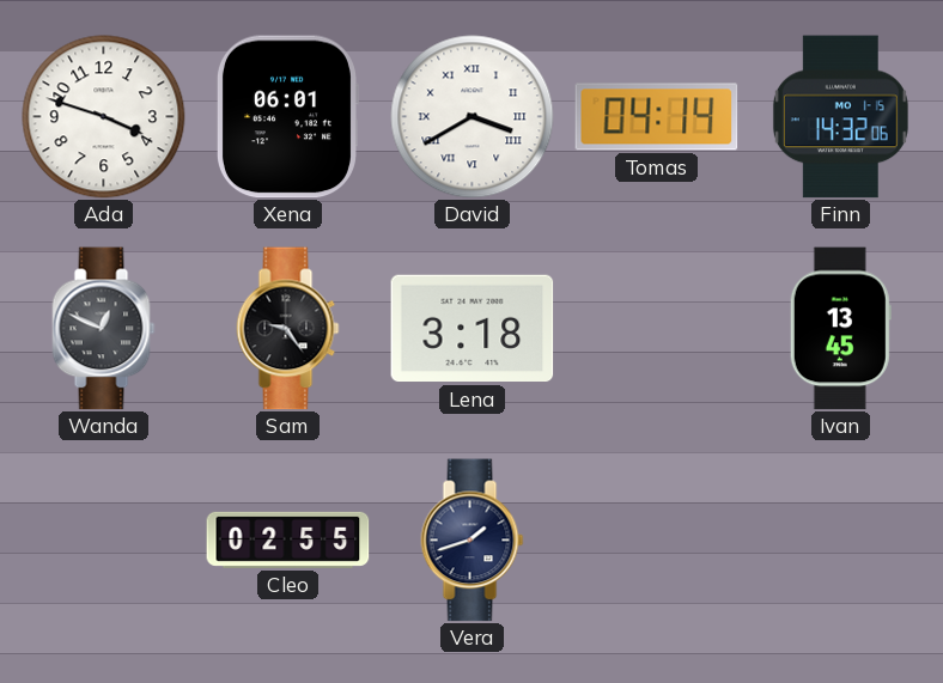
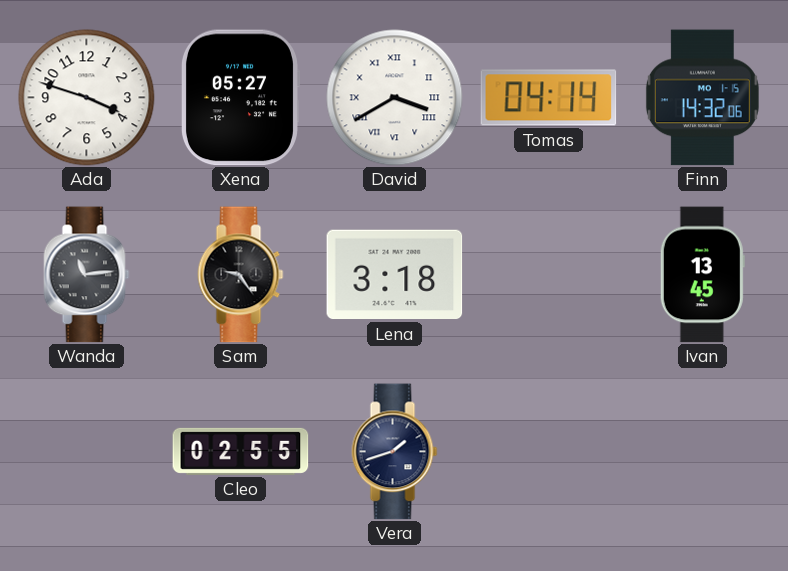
Xena: 06:01 -> 05:27
Wanda: 12:49 -> 11:14
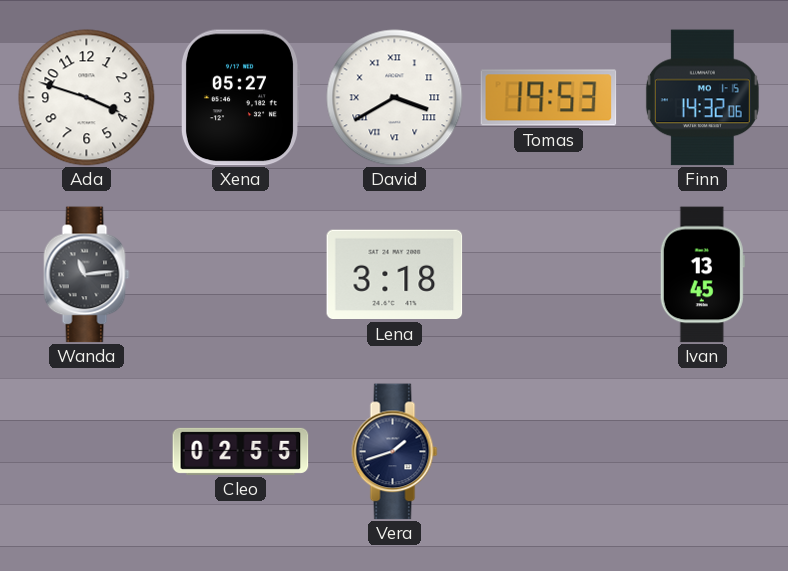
Tomas: 04:14 -> 19:53
Sam: 9:24 -> none
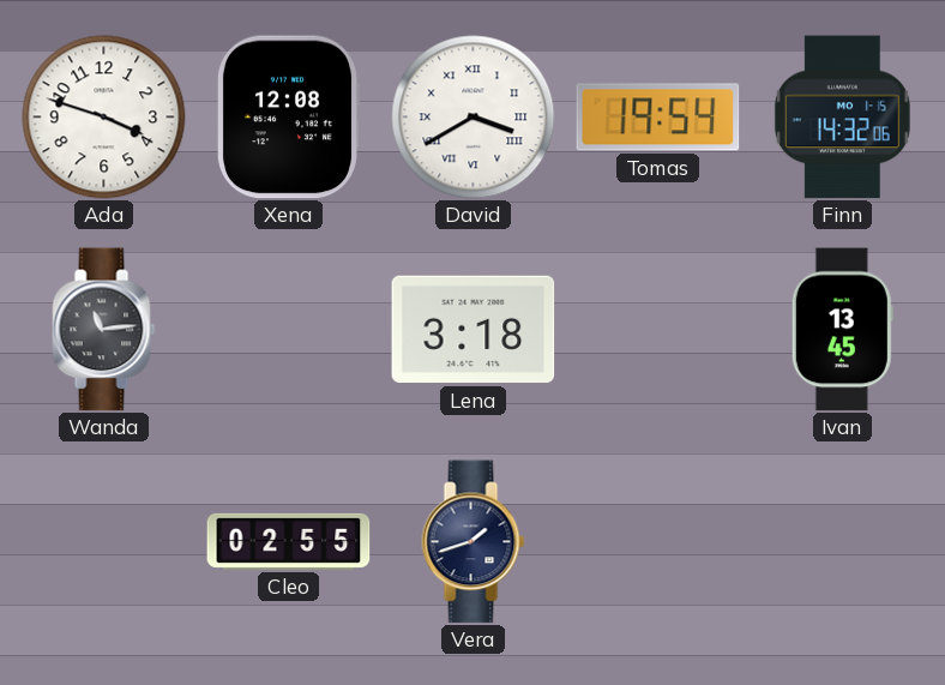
Xena: 05:27 -> 12:08
Tomas: 19:53 -> 19:54
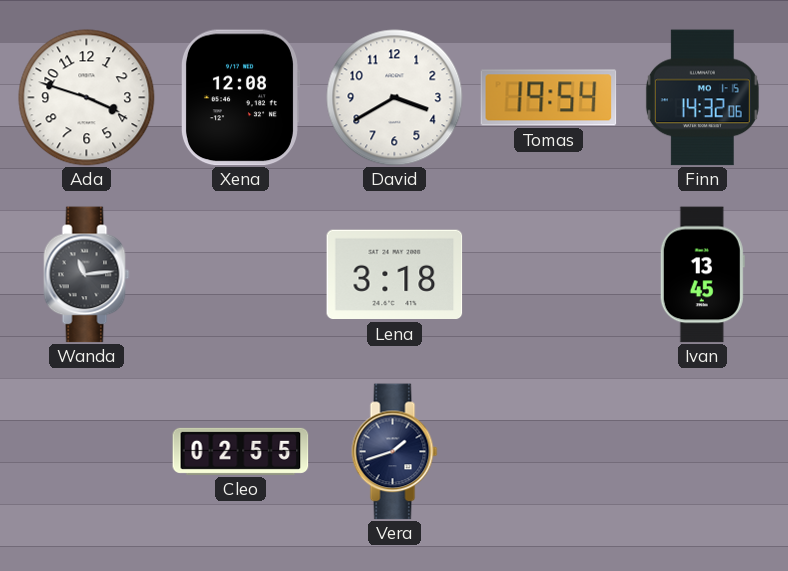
David numerals: Roman -> Arabic
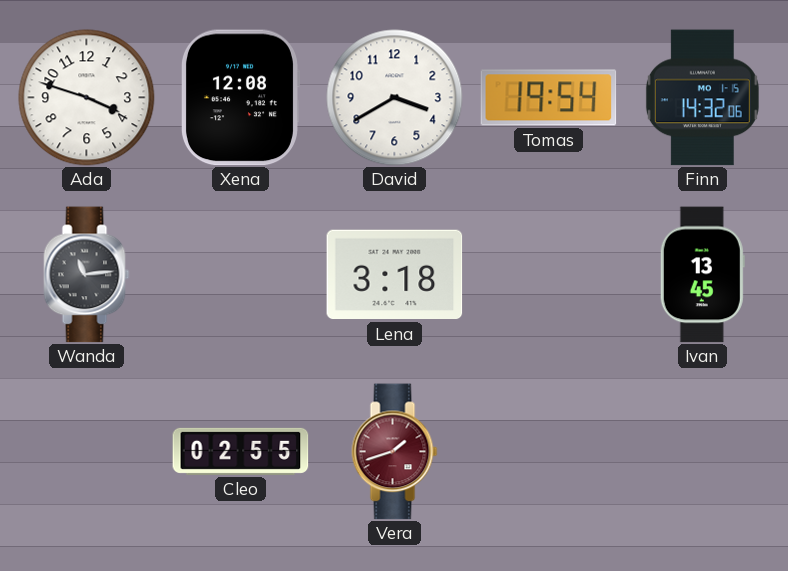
Vera dial: navy -> burgundy
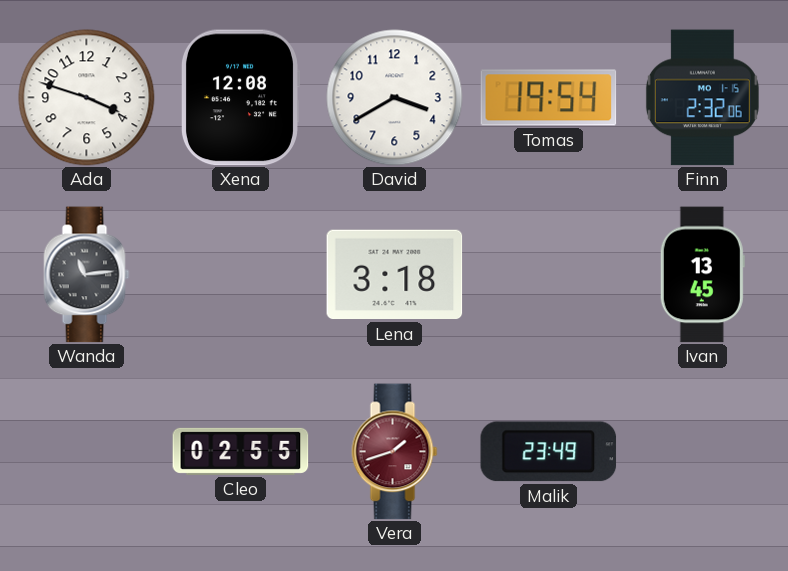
Finn: 14:32 -> 2:32
Malik: none -> 23:49
